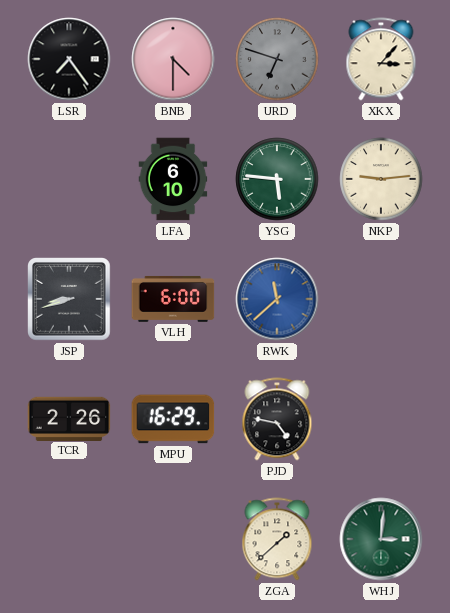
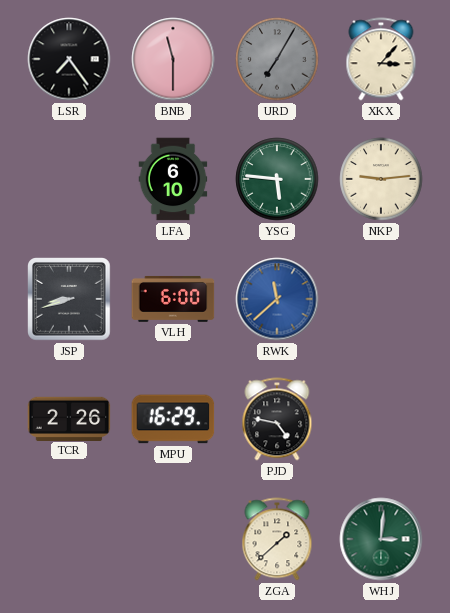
BNB: 4:30 -> 11:30
URD: 6:48 -> 7:05
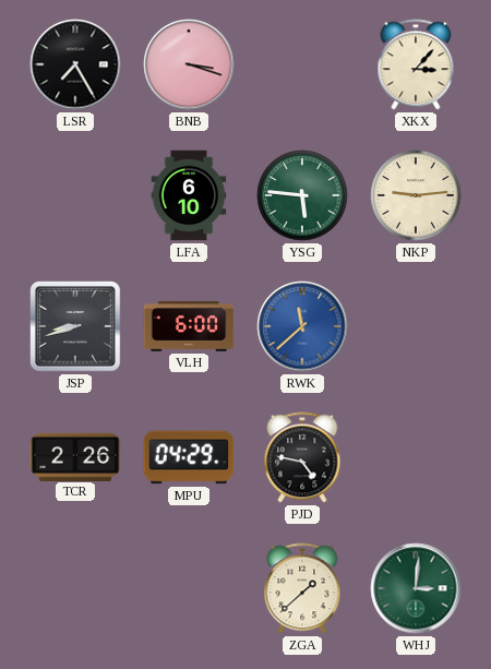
LSR: 7:24 -> 7:25
BNB: 11:30 -> 3:18
URD: 7:05 -> none
MPU: 16:29 -> 04:29
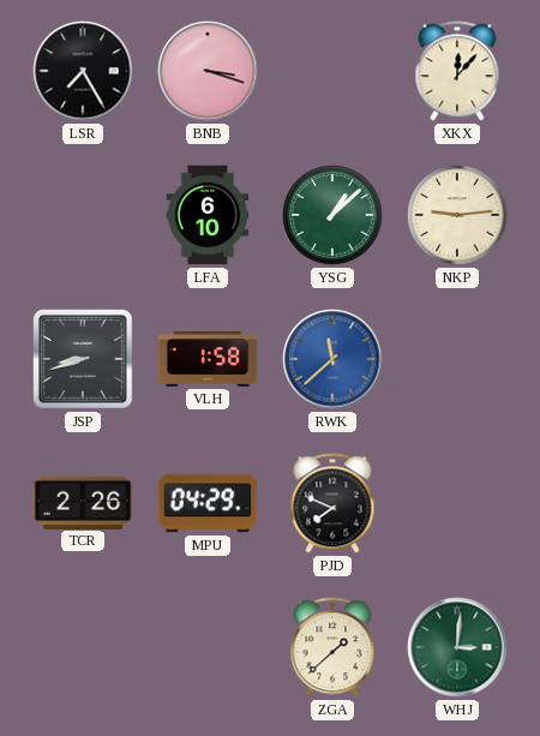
XKX: 3:07 -> 12:07
YSG: 5:46 -> 1:08
VLH: 6:00 -> 1:58
PJD: 4:47 -> 7:49
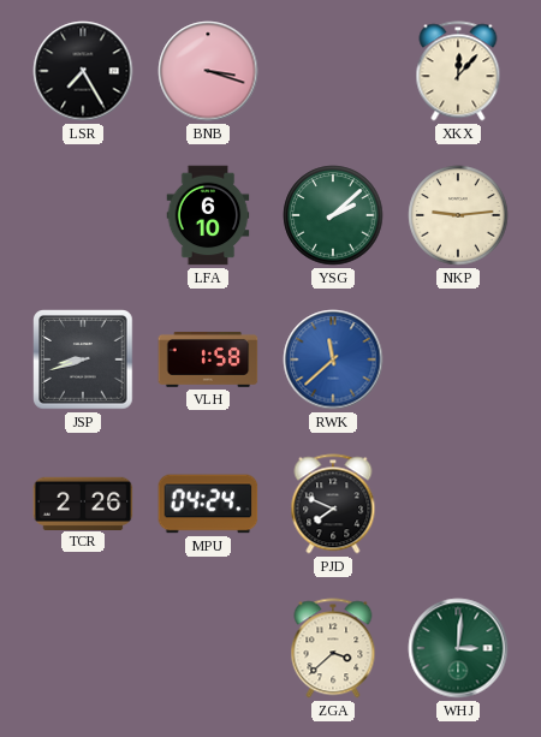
YSG: 1:08 -> 2:08
MPU: 04:29 -> 04:24
ZGA: 1:38 -> 3:38
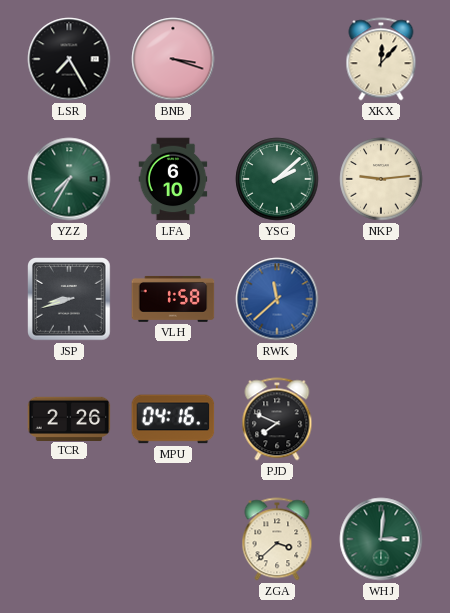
YZZ: none -> 7:35
MPU: 04:24 -> 04:16
